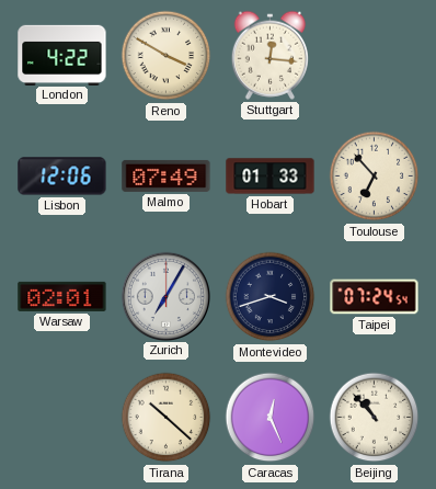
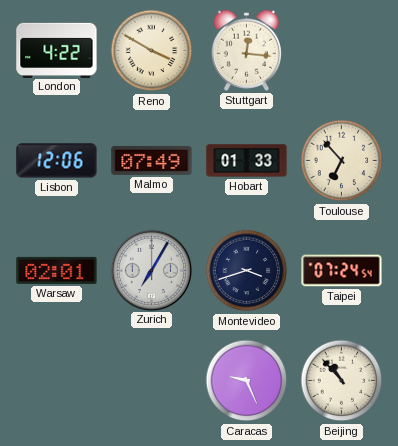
Tirana: 10:22 -> none
Caracas: 12:26 -> 9:26
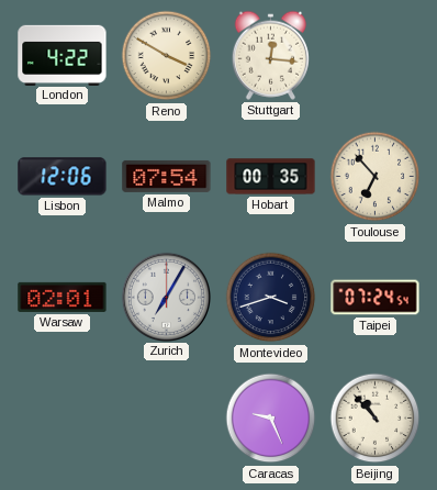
Malmo: 07:49 -> 07:54
Hobart: 01:33 -> 00:35
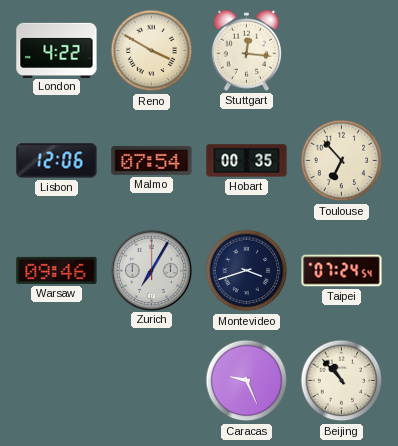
Warsaw: 02:01 -> 09:46
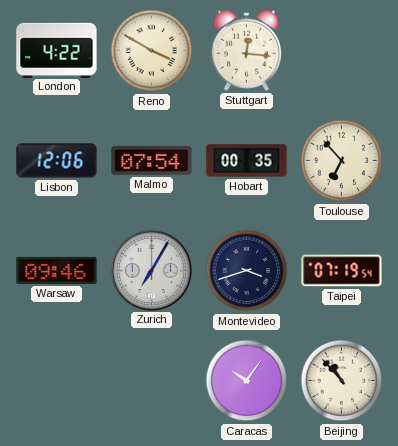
Taipei: 07:24 -> 07:19
Caracas: 9:26 -> 10:06
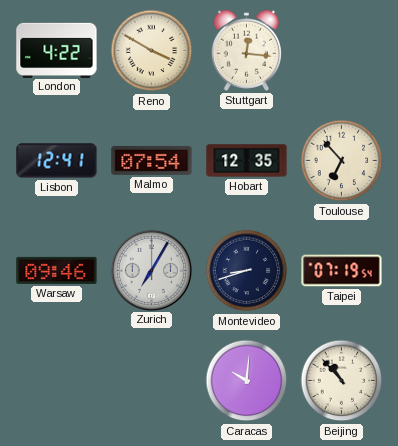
Lisbon: 12:06 -> 12:41
Hobart: 00:35 -> 12:35
Montevideo: 3:42 -> 8:42
Caracas: 10:06 -> 10:01
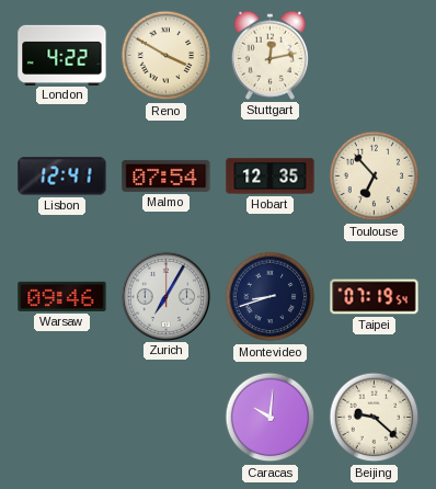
Stuttgart: 12:16 -> 12:13
Beijing: 10:53 -> 9:22
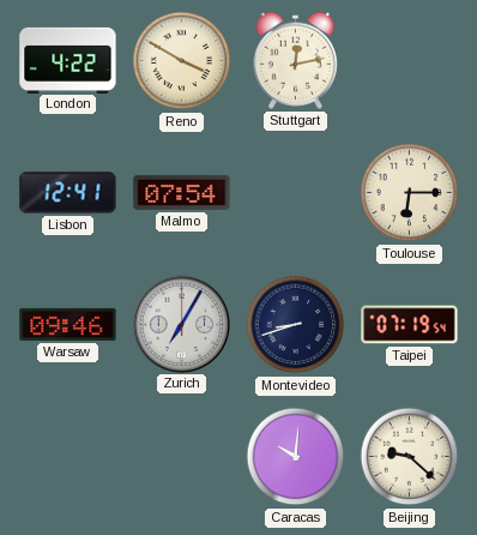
Hobart: 12:35 -> none
Toulouse: 6:53 -> 6:15
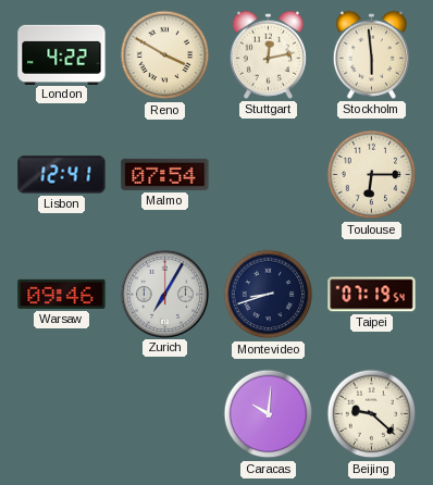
Stockholm: none -> 5:59
